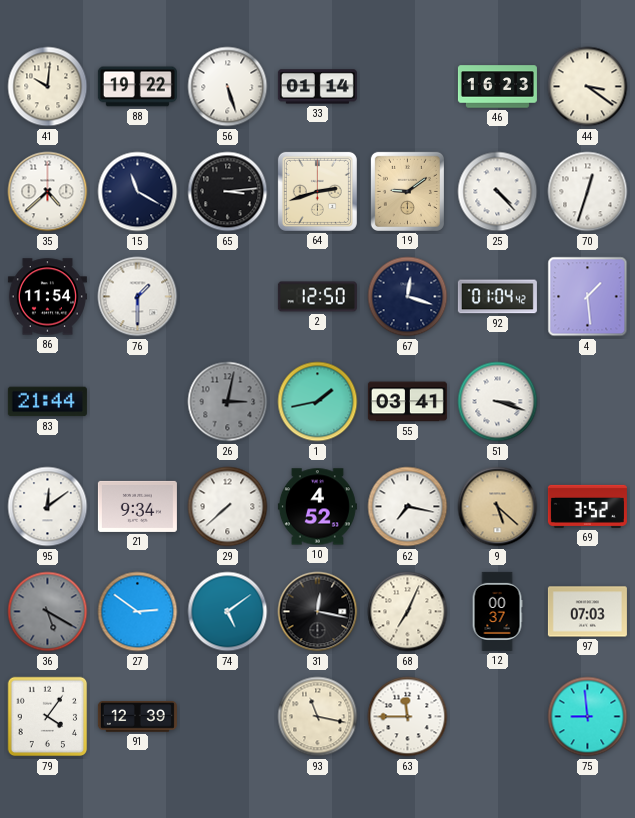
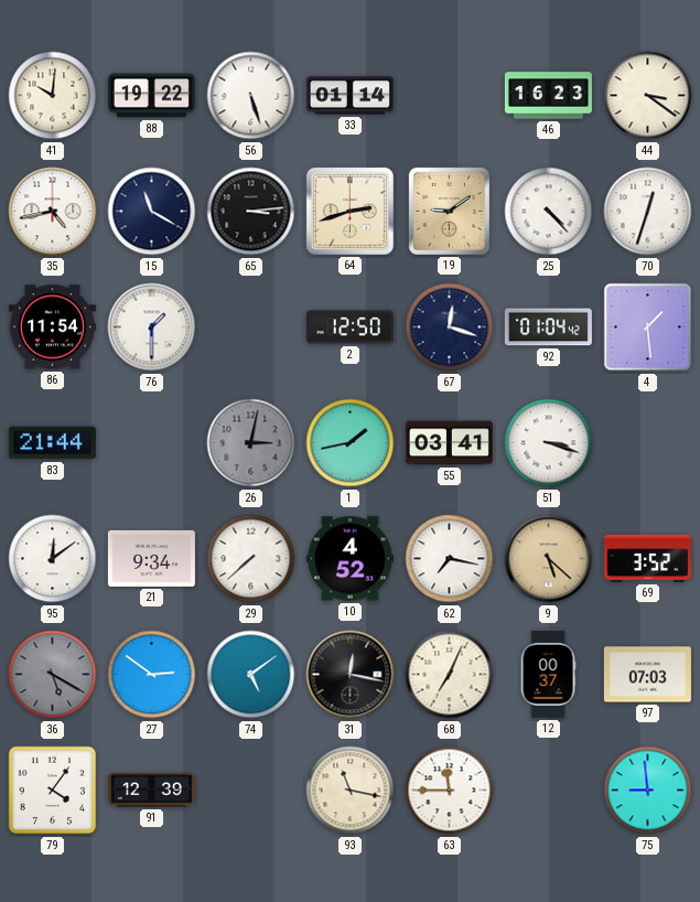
35: 4:38 -> 4:43
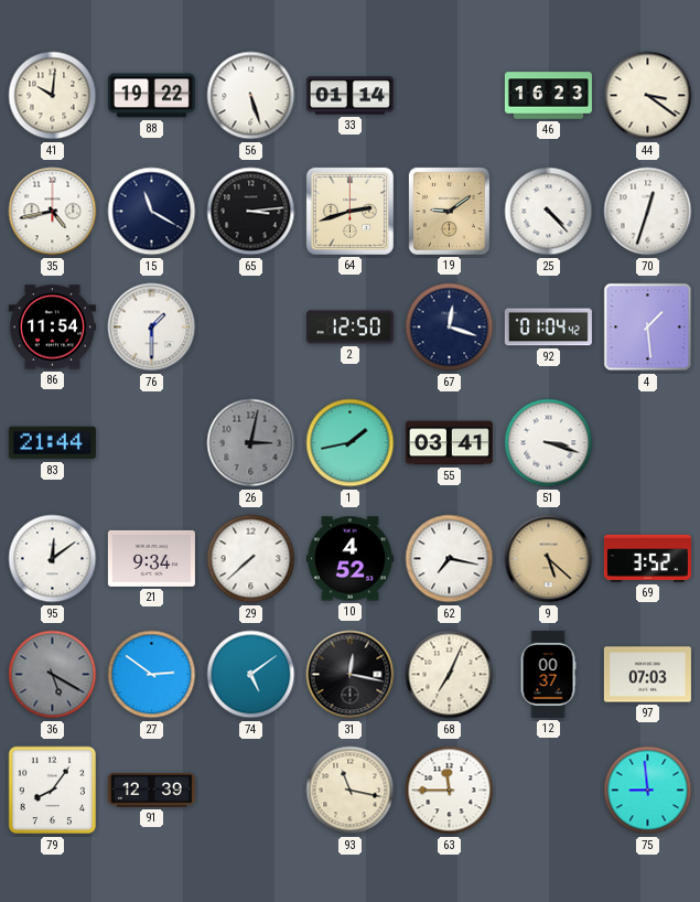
79: 4:06 -> 8:06
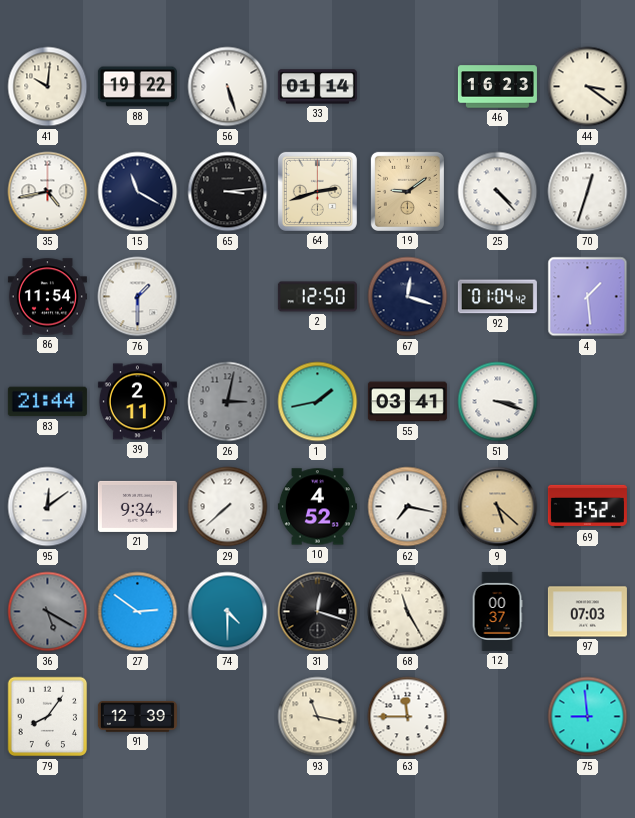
39: none -> 2:11
74: 5:09 -> 4:30
31: 12:17 -> 12:18
68: 7:04 -> 11:25
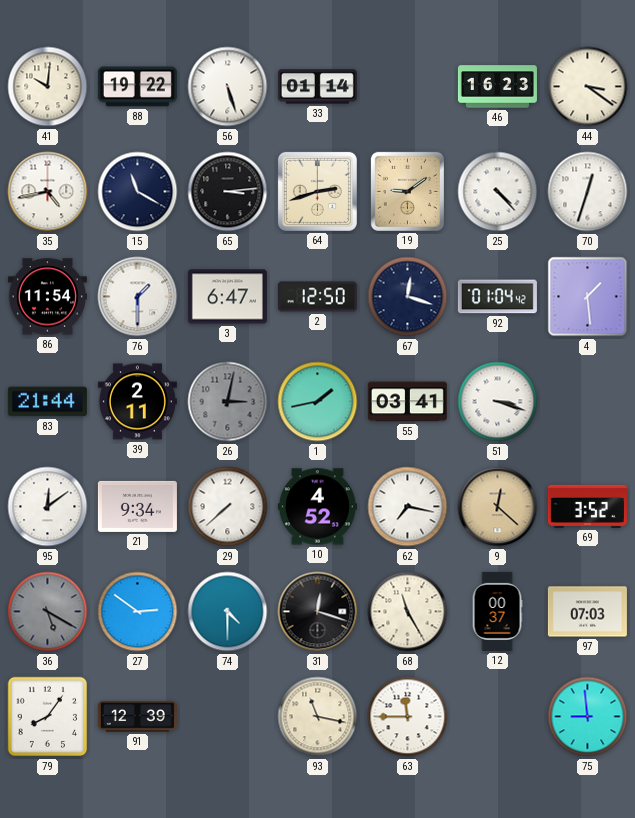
3: none -> 6:47
9: 5:22 -> 12:22
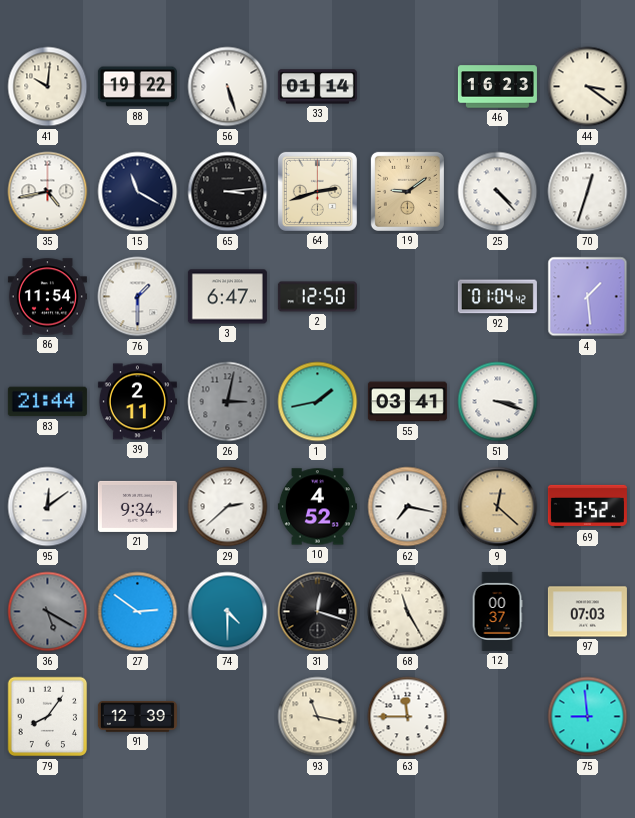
67: 12:18 -> none
29: 7:38 -> 2:38
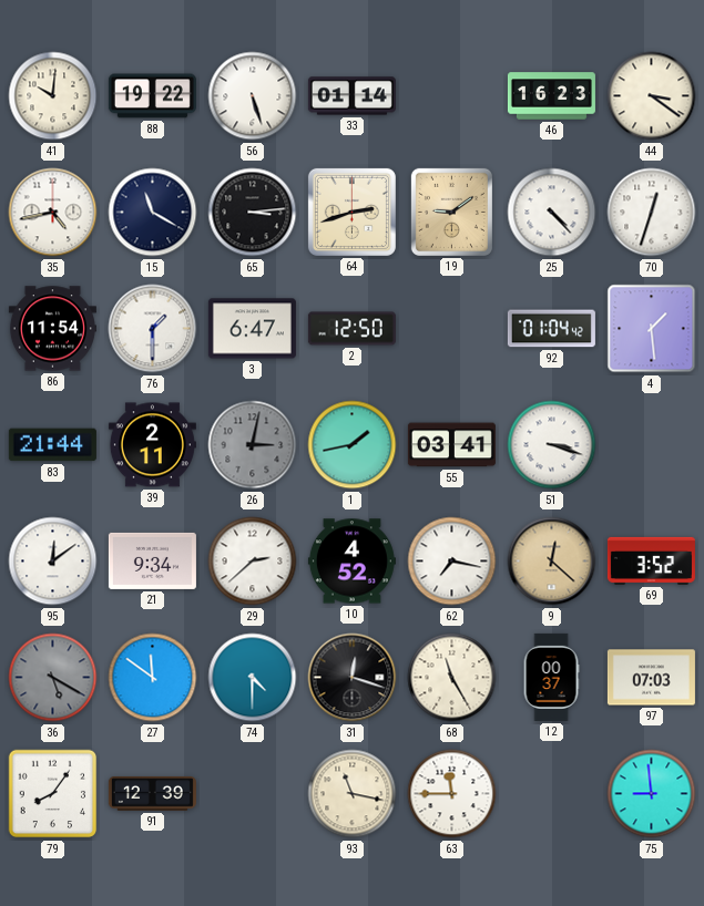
27: 2:51 -> 11:51
